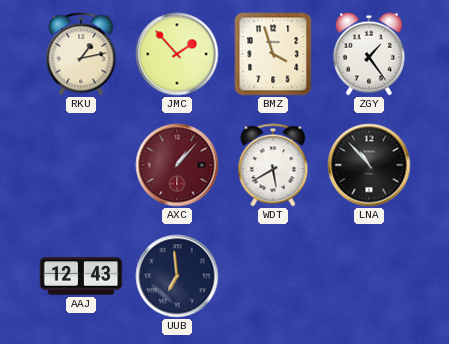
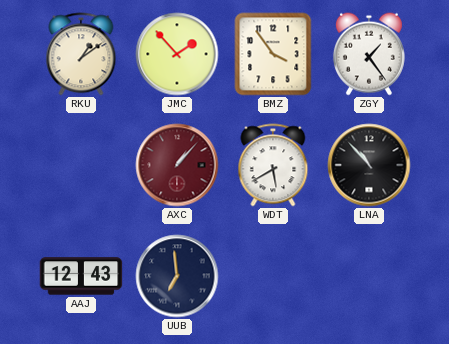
RKU: 1:13 -> 1:09
BMZ: 3:57 -> 3:54
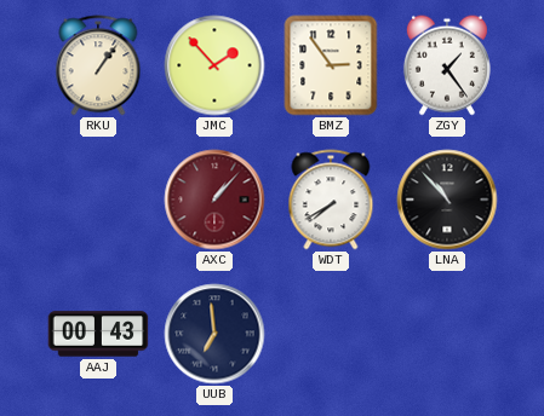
RKU: 1:09 -> 1:06
BMZ: 3:54 -> 2:54
WDT: 5:40 -> 7:40
AAJ: 12:43 -> 00:43
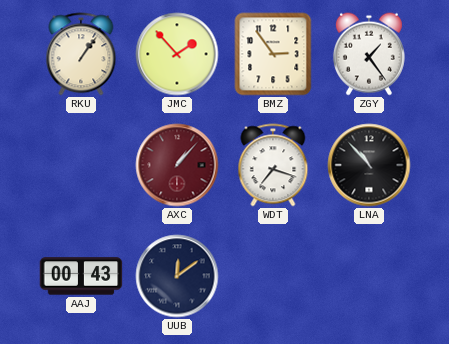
WDT: 7:40 -> 7:18
UUB: 6:59 -> 12:09
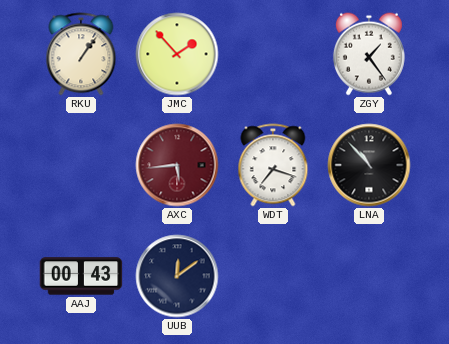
BMZ: 2:54 -> none
AXC: 1:07 -> 5:44
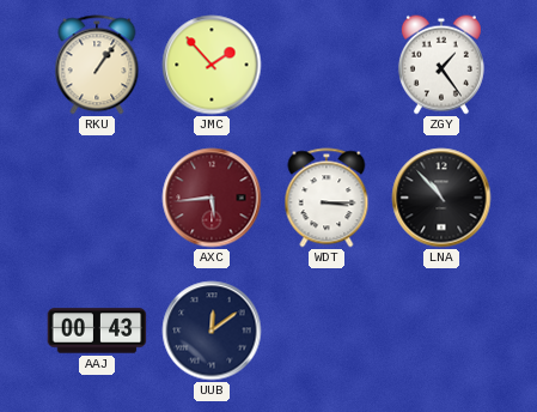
WDT: 7:18 -> 3:15
